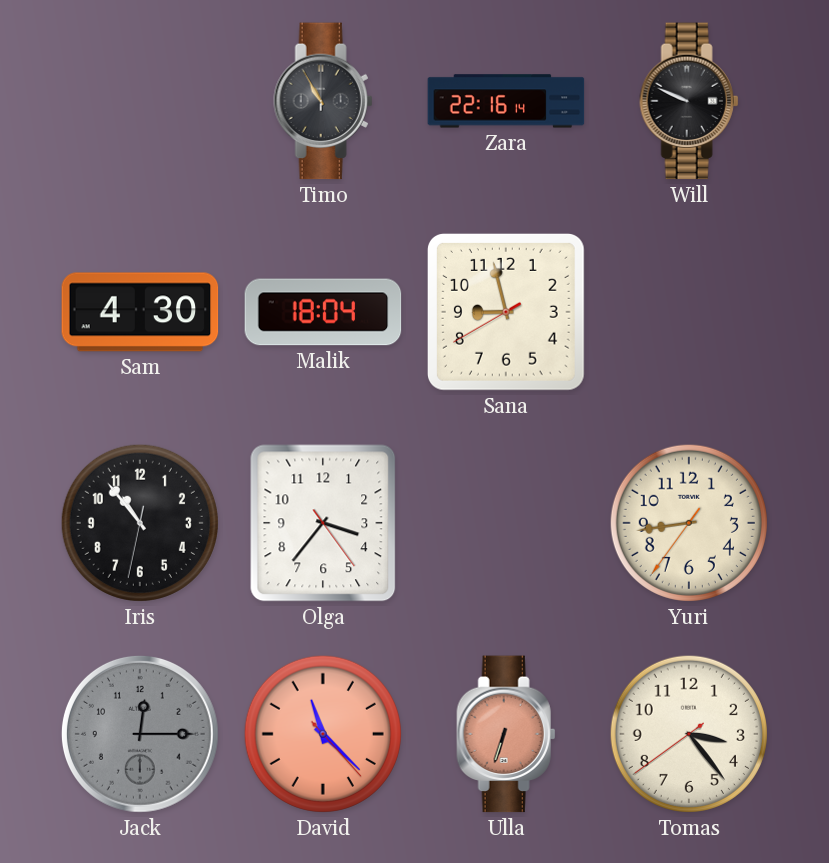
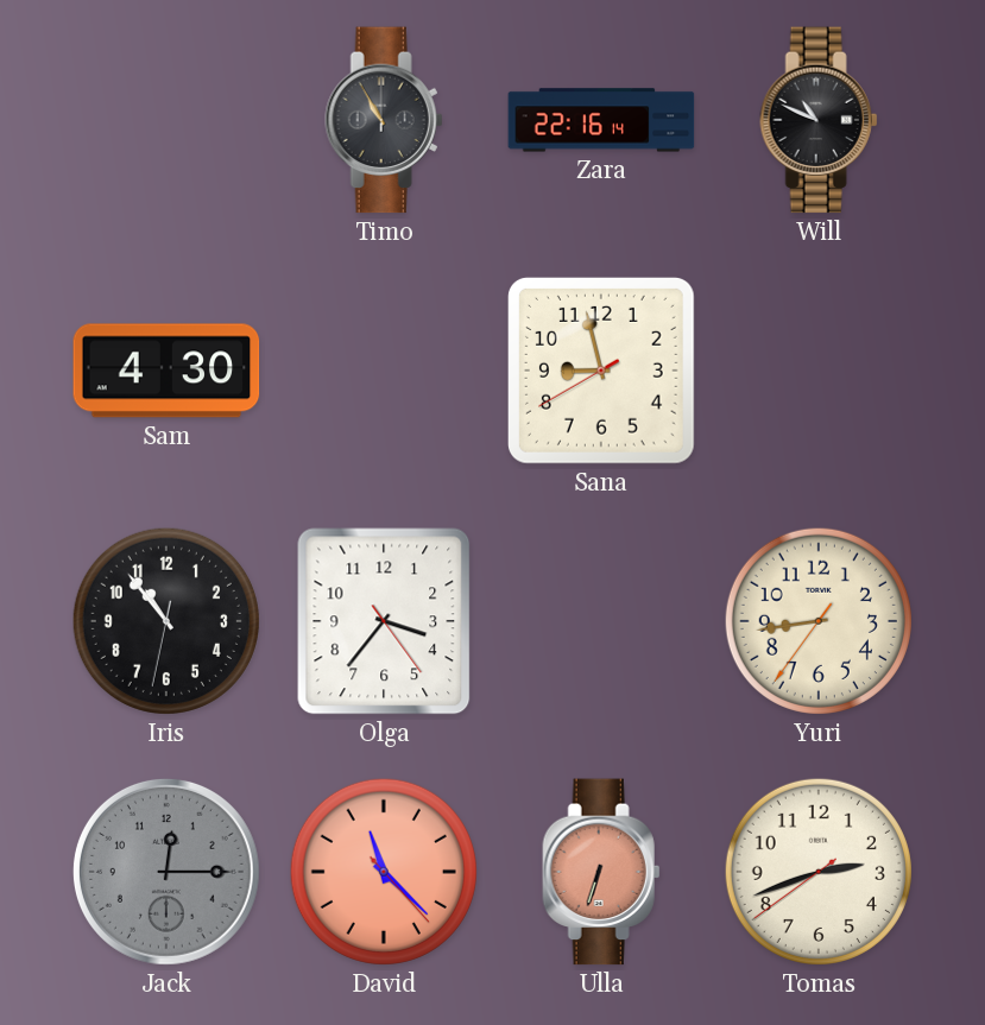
Will: 9:49 -> 10:49
Malik: 18:04 -> none
Tomas: 3:23 -> 2:41
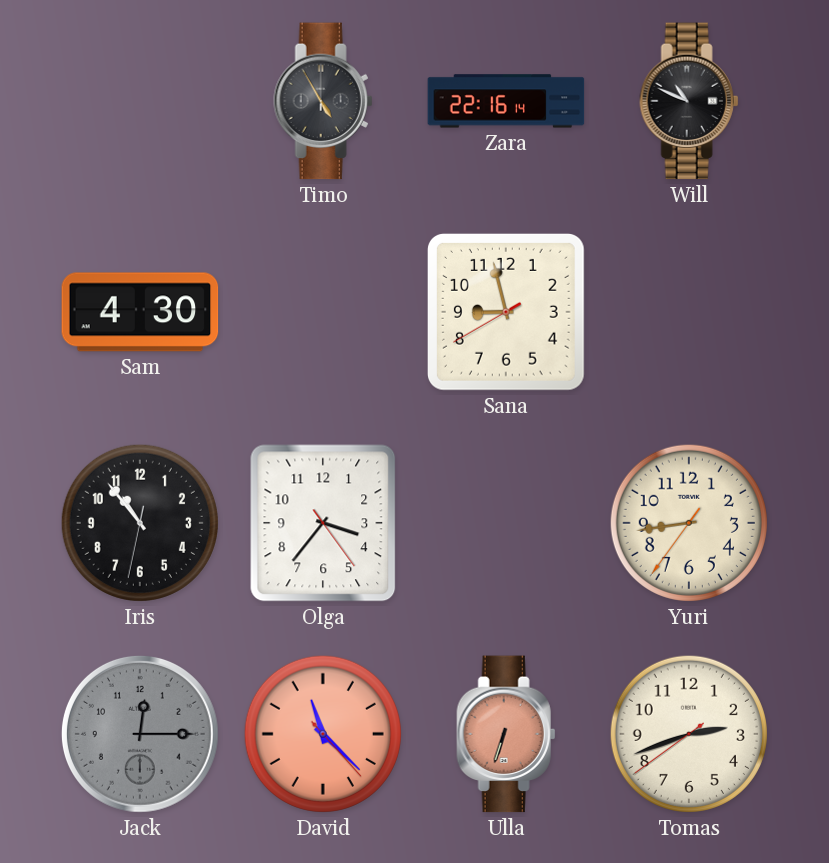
Timo: 10:55 -> 4:55
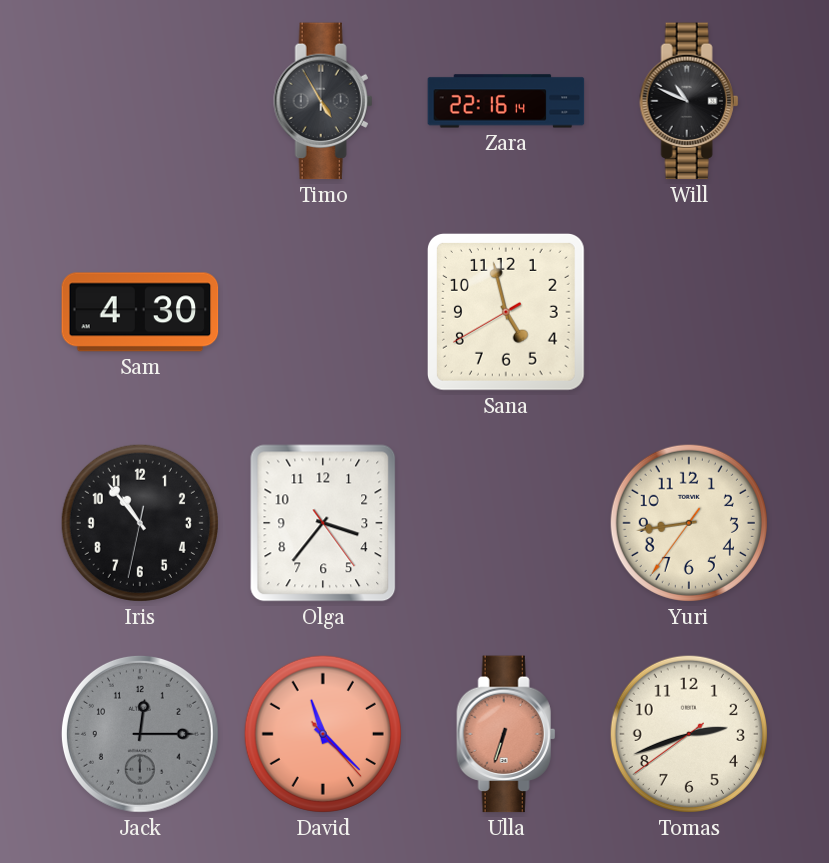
Sana: 8:57 -> 4:57
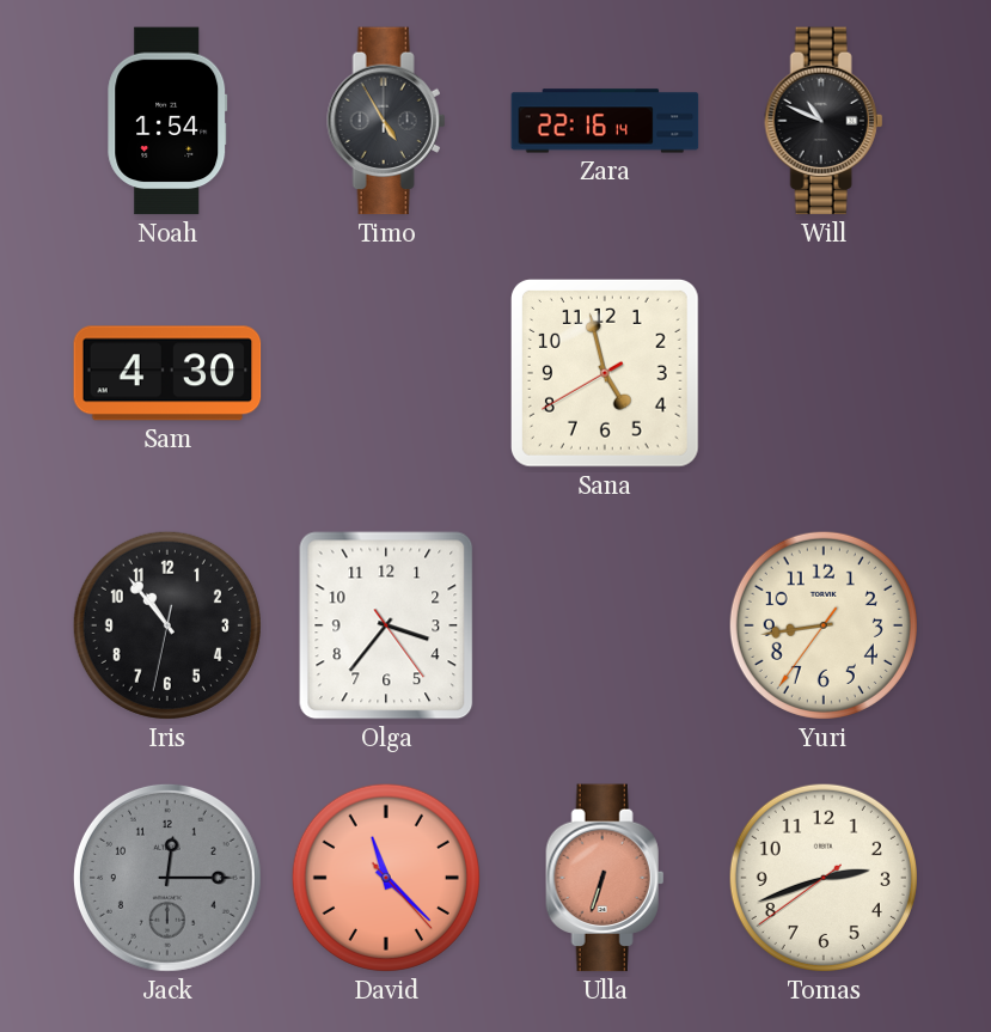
Noah: none -> 1:54
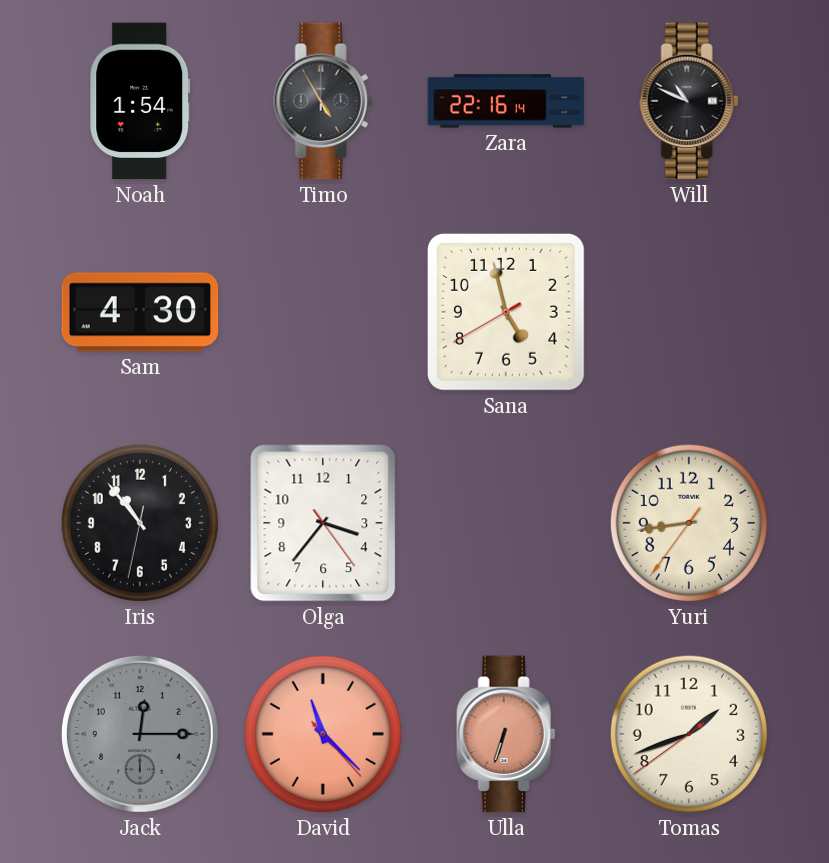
Tomas: 2:41 -> 1:41
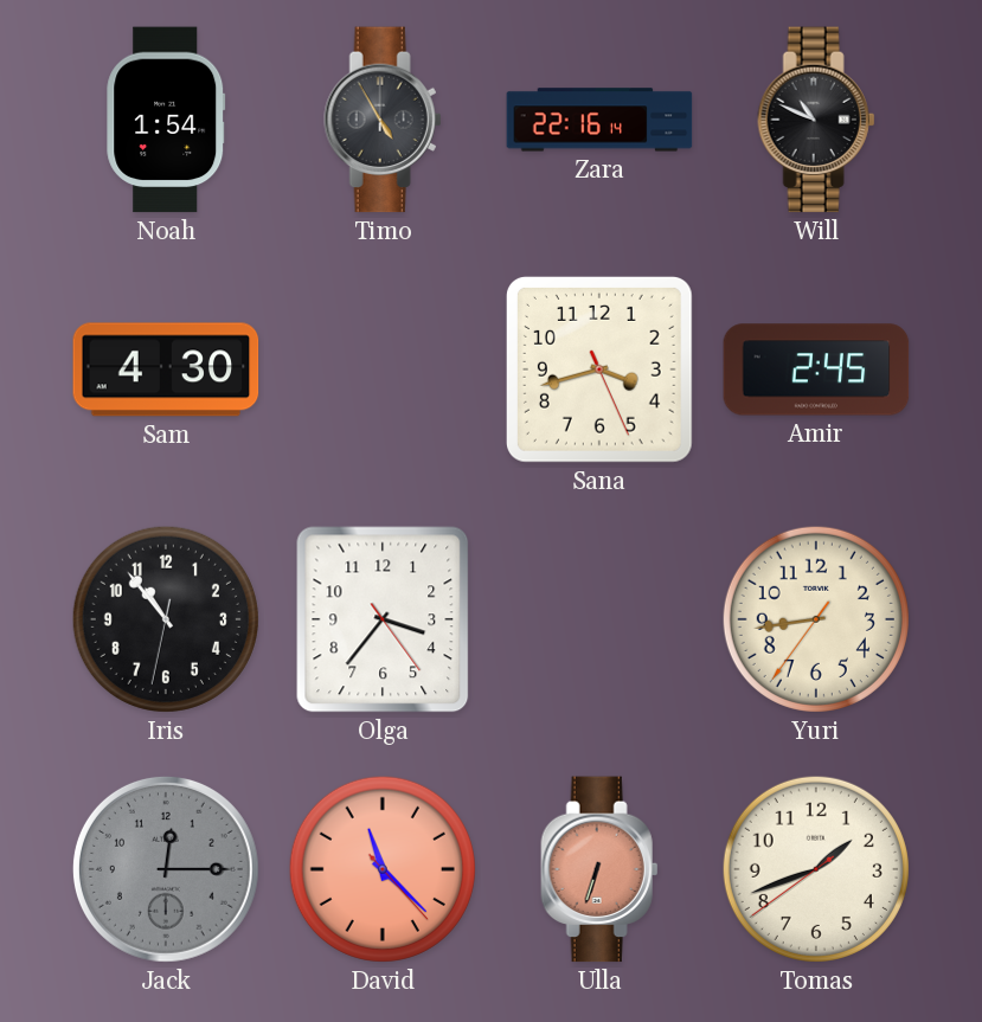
Sana: 4:57 -> 3:42
Amir: none -> 2:45
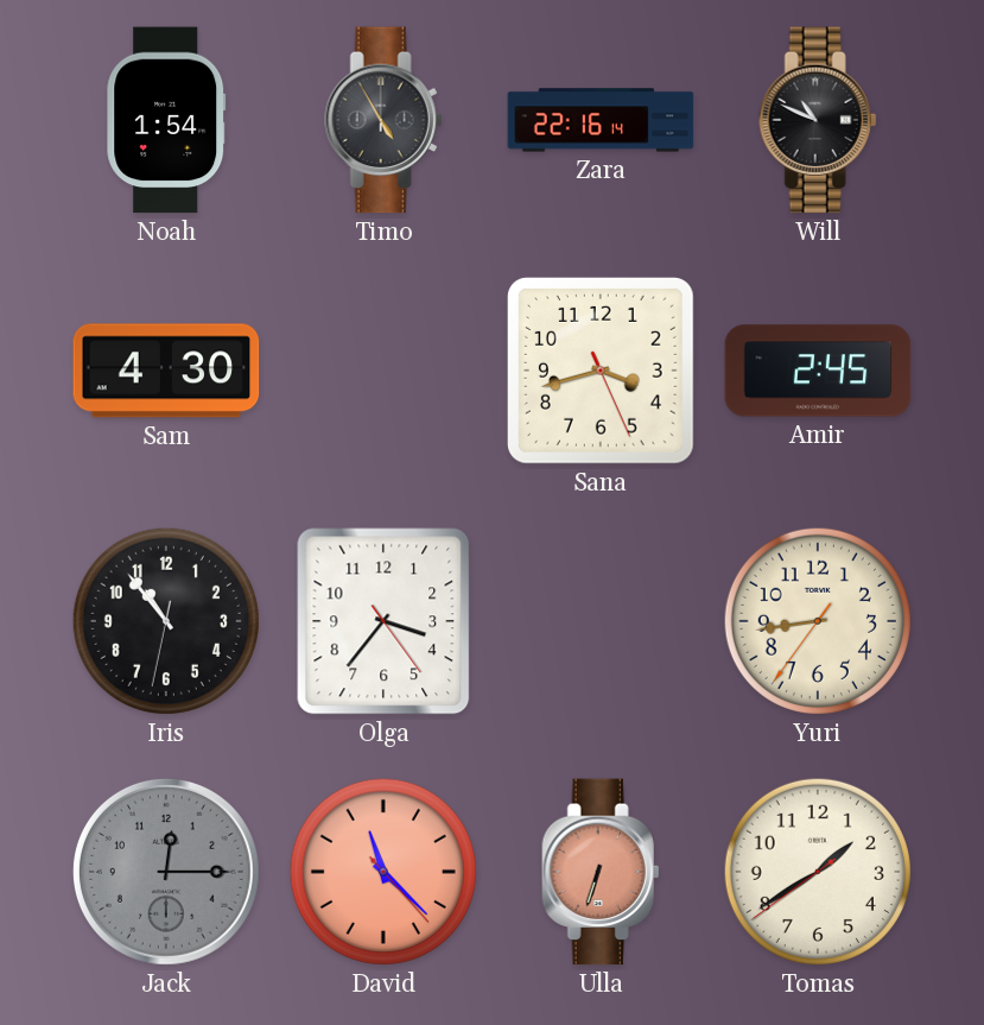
Tomas: 1:41 -> 1:39
